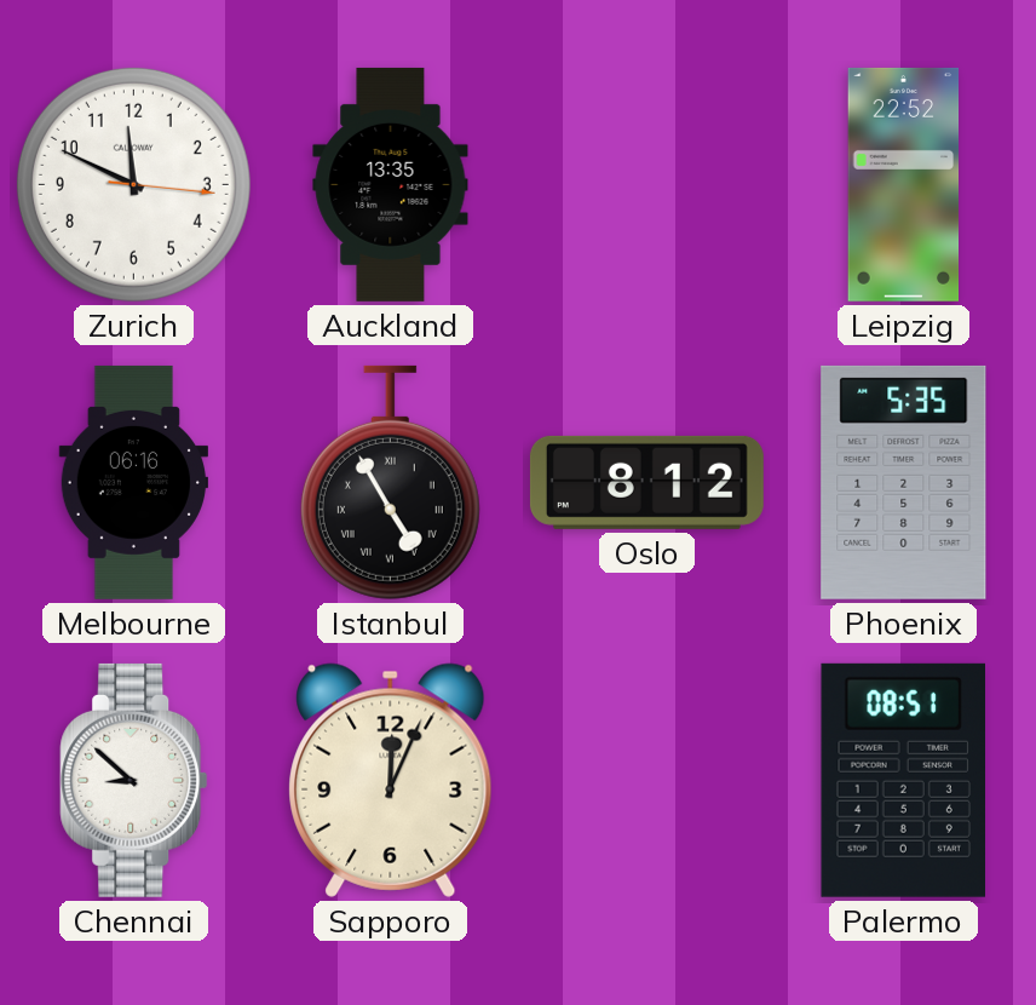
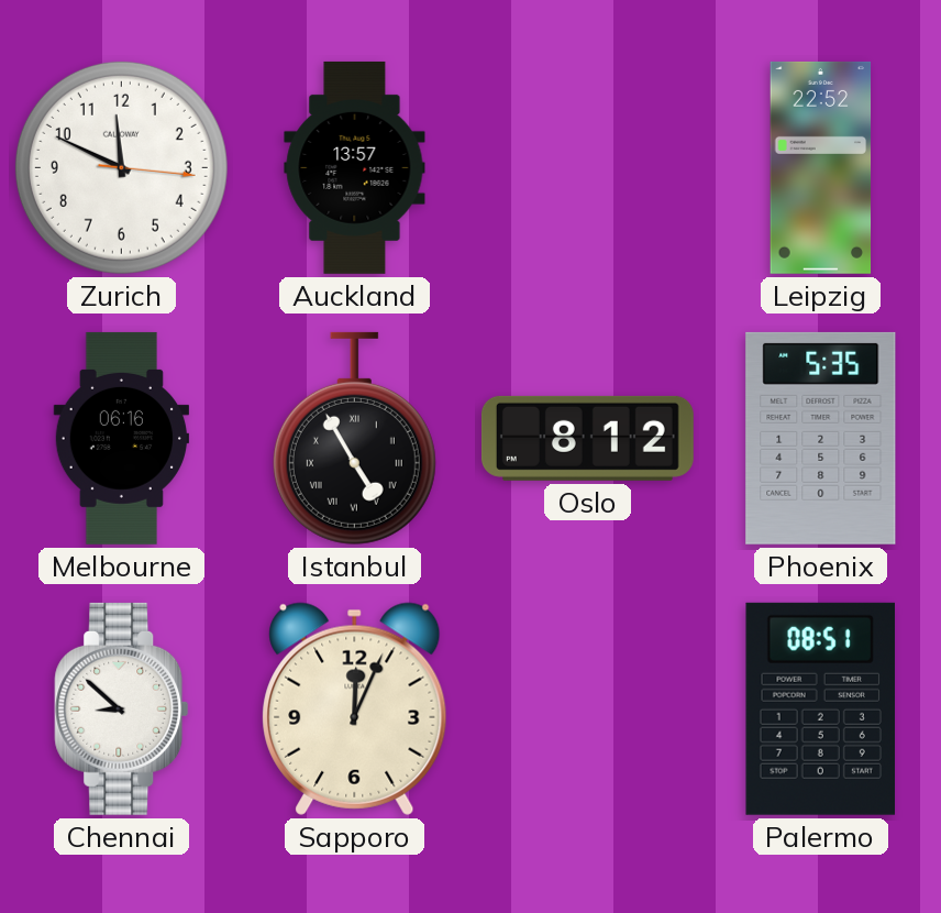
Auckland: 13:35 -> 13:57
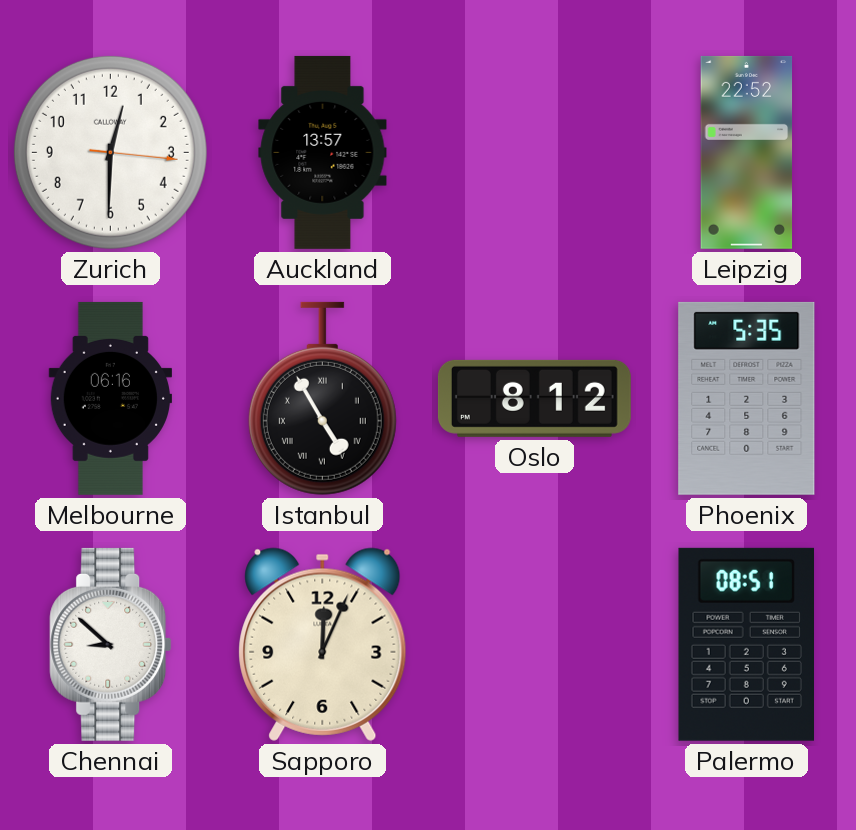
Zurich: 11:49 -> 12:30
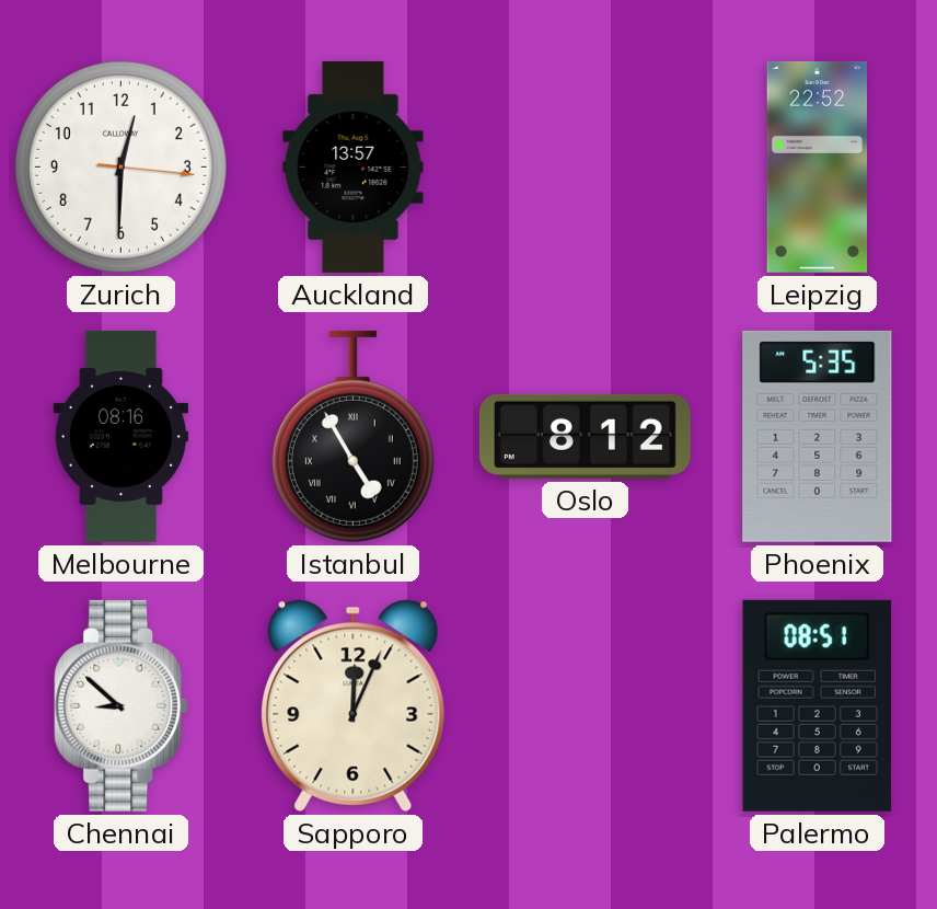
Melbourne: 06:16 -> 08:16
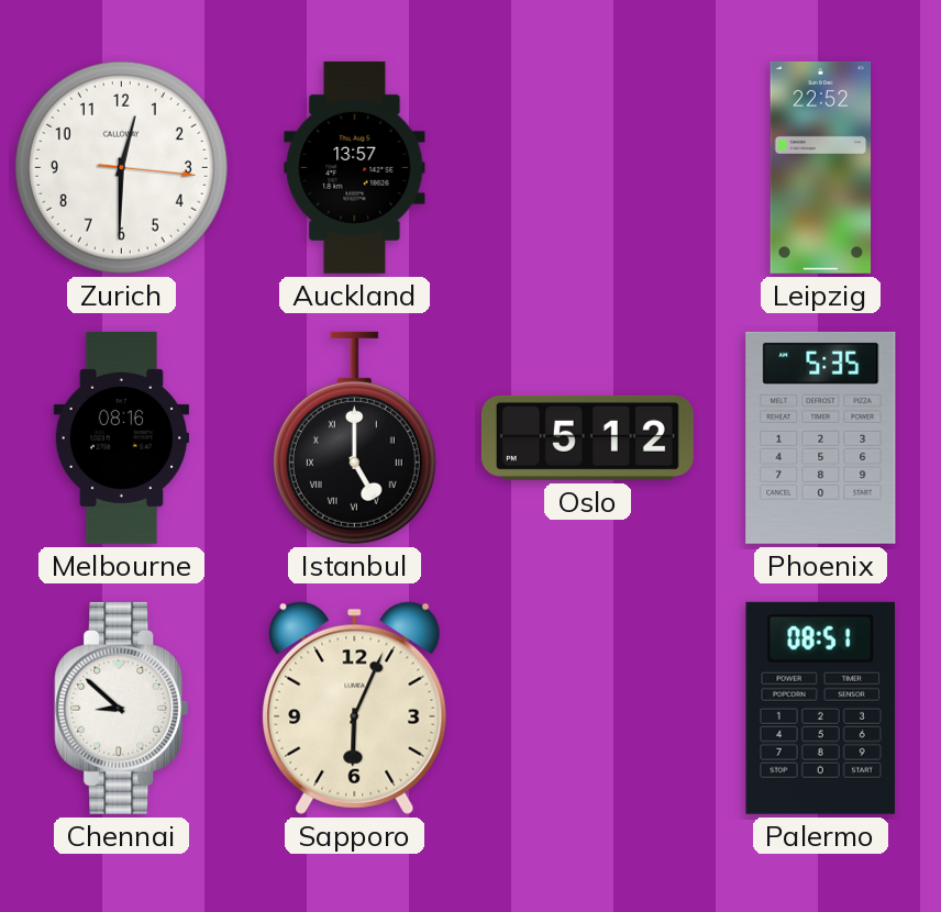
Istanbul: 4:55 -> 5:00
Oslo: 8:12 -> 5:12
Sapporo: 12:04 -> 6:04
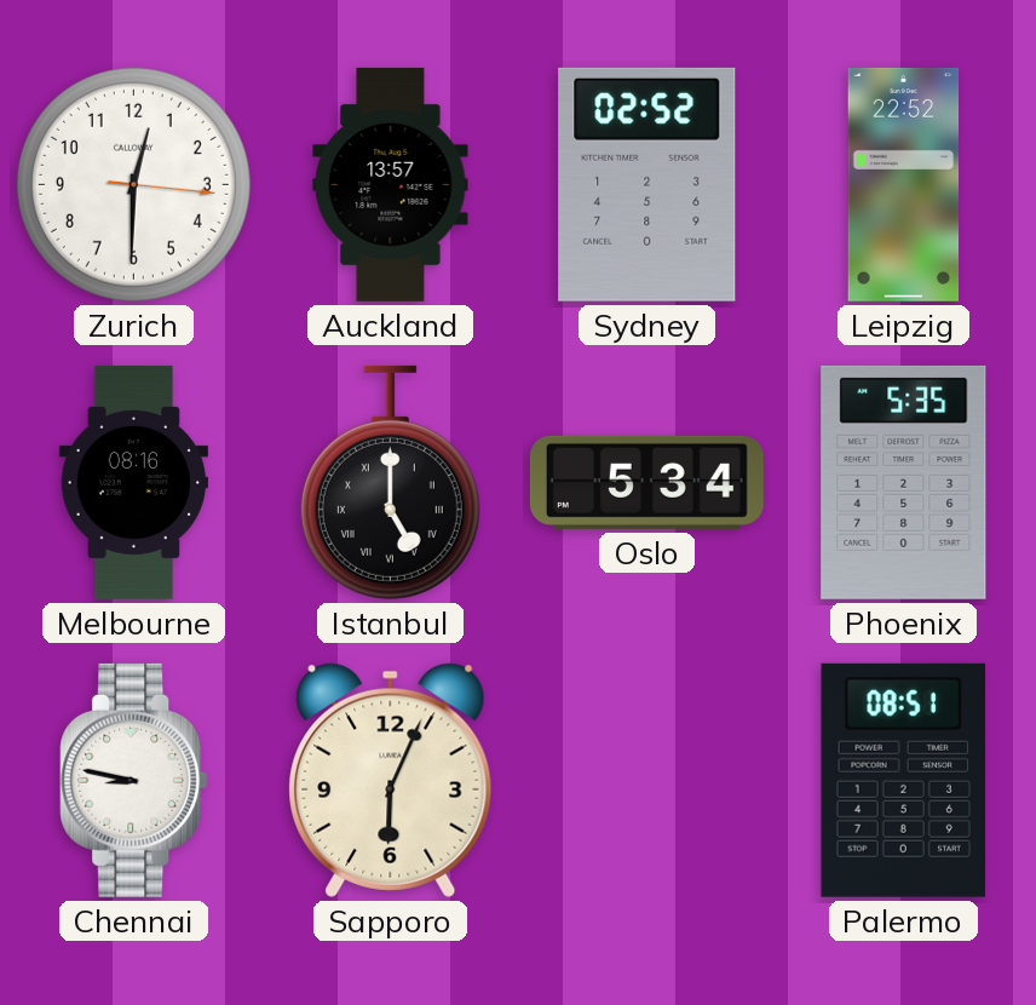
Sydney: none -> 02:52
Oslo: 5:12 -> 5:34
Chennai: 8:52 -> 8:47
